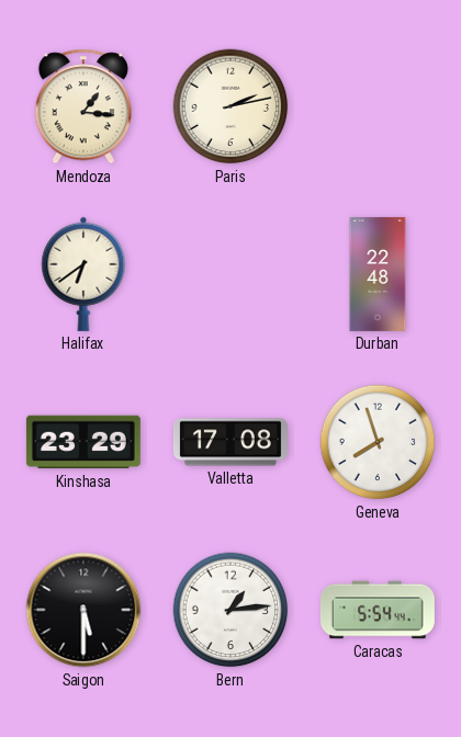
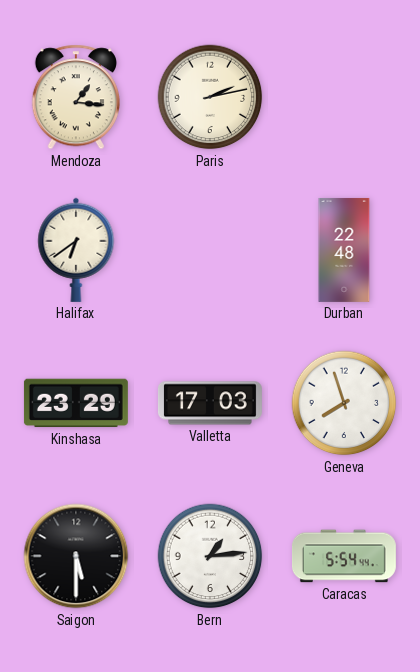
Valletta: 17:08 -> 17:03
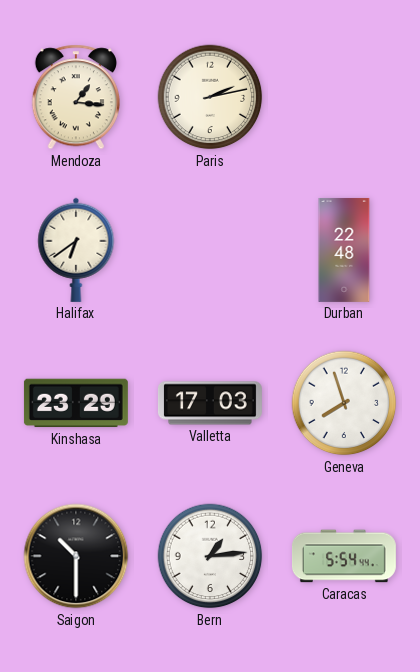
Saigon: 5:30 -> 10:30
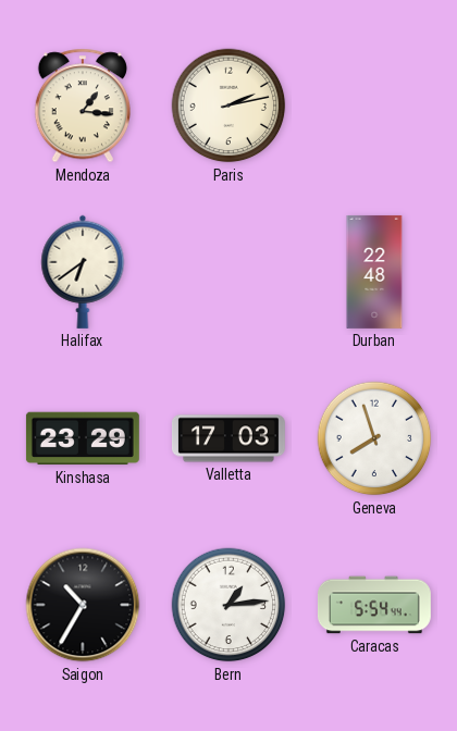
Saigon: 10:30 -> 10:35
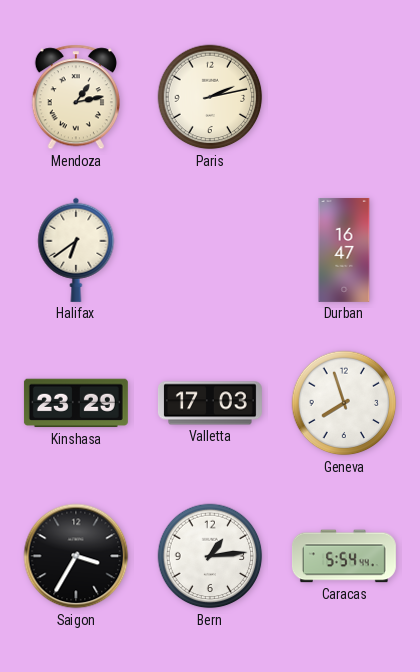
Mendoza: 1:16 -> 1:13
Durban: 22:48 -> 16:47
Saigon: 10:35 -> 3:35
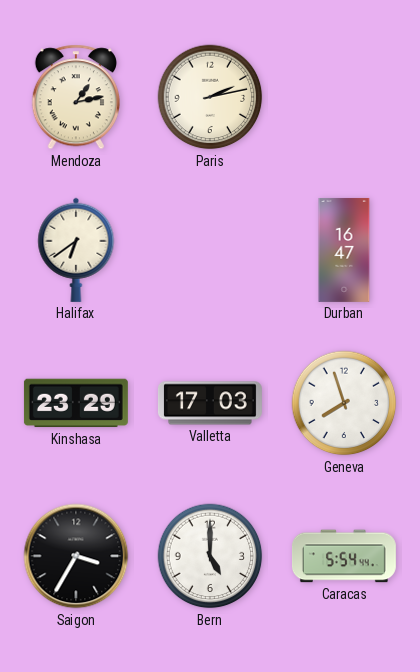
Bern: 1:14 -> 5:00
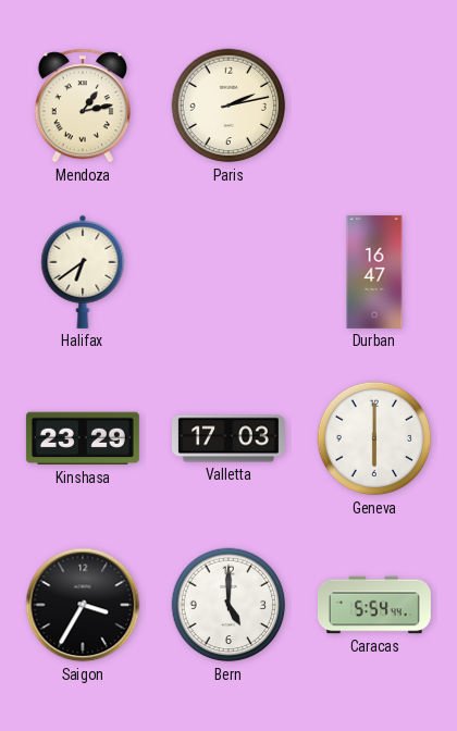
Geneva: 7:57 -> 6:00
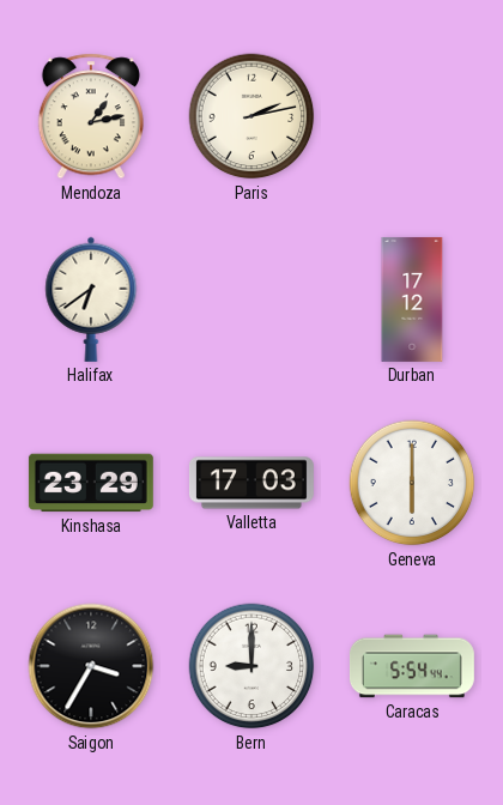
Durban: 16:47 -> 17:12
Bern: 5:00 -> 9:00
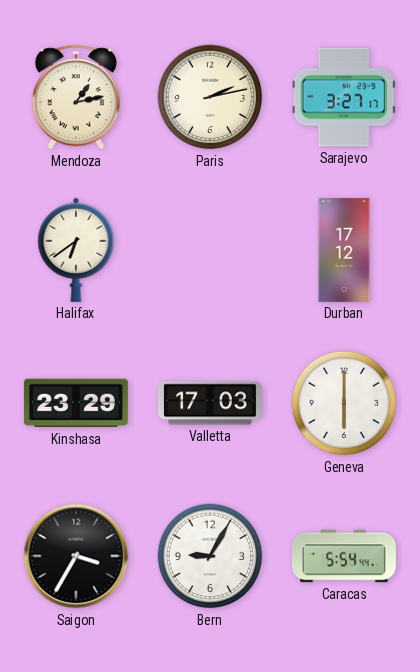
Sarajevo: none -> 3:27
Bern: 9:00 -> 9:05
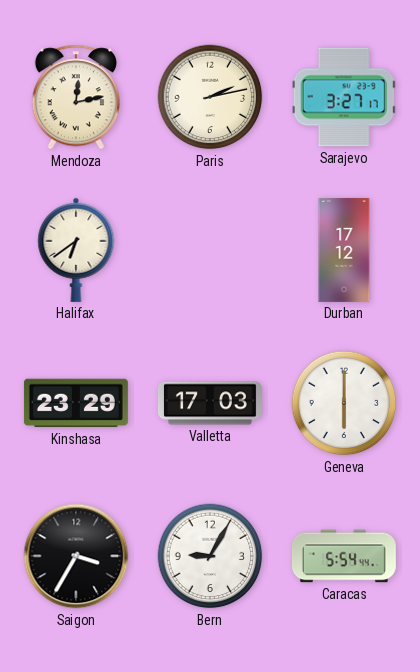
Mendoza: 1:13 -> 12:13
